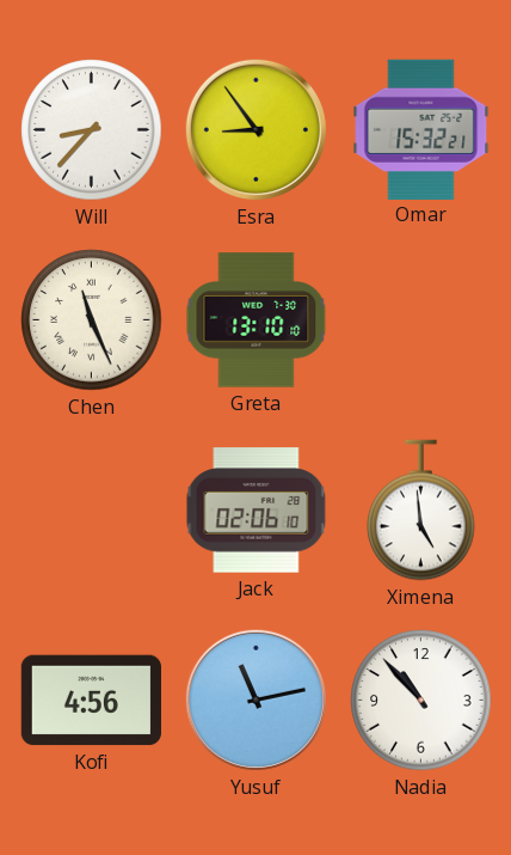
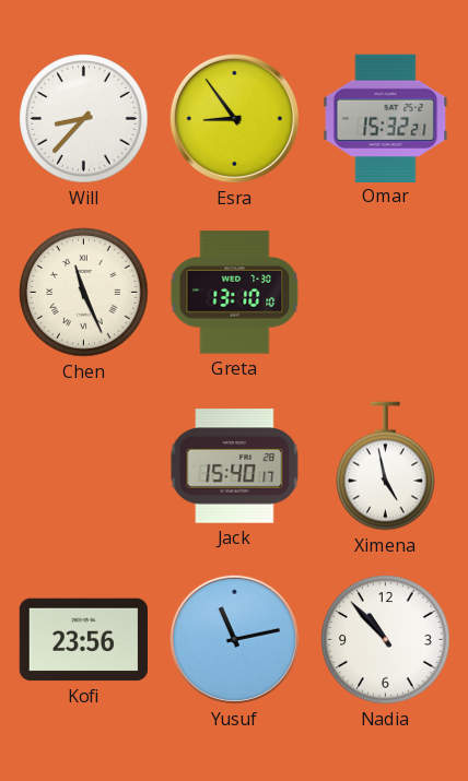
Jack: 02:06 -> 15:40
Ximena: 4:59 -> 4:58
Kofi: 4:56 -> 23:56
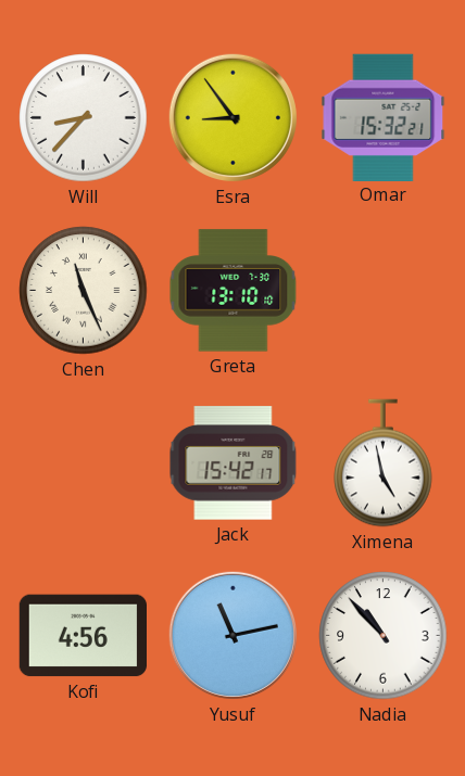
Jack: 15:40 -> 15:42
Kofi: 23:56 -> 4:56
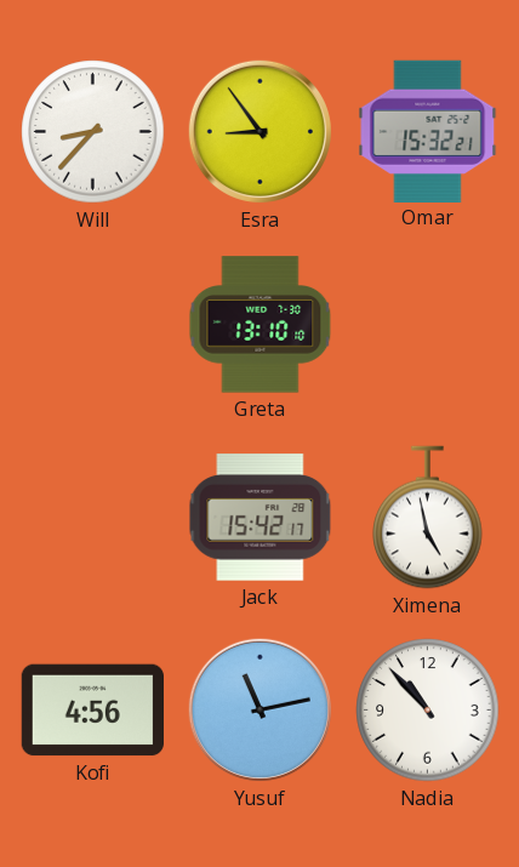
Chen: 11:26 -> none
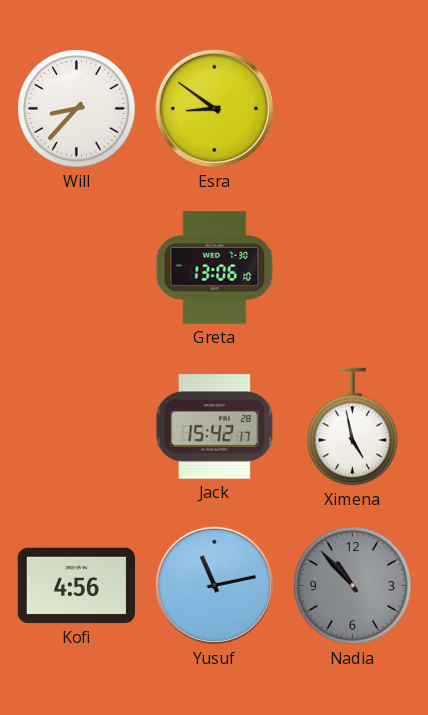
Esra: 8:54 -> 8:51
Omar: 15:32 -> none
Greta: 13:10 -> 13:06
Nadia dial: white -> grey
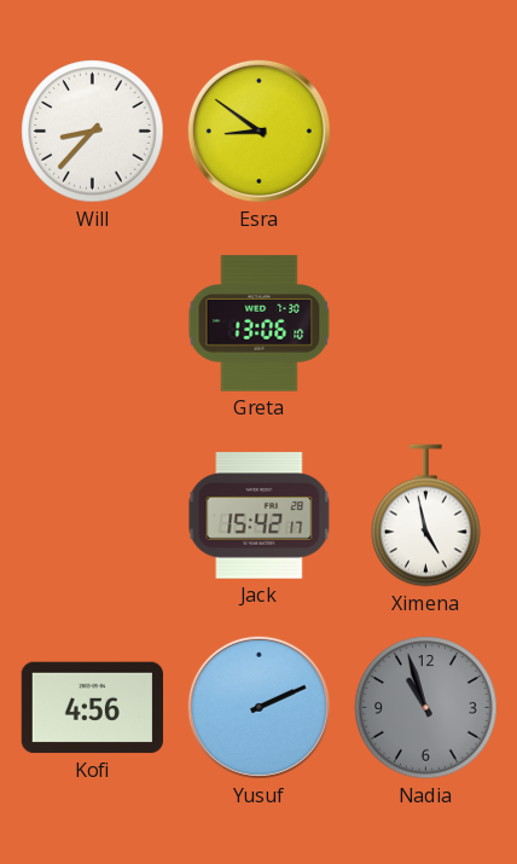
Yusuf: 11:13 -> 2:11
Nadia: 10:53 -> 10:57
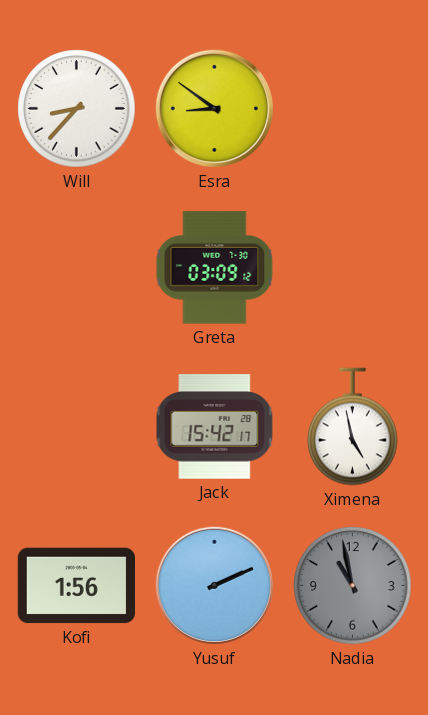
Greta: 13:06 -> 03:09
Kofi: 4:56 -> 1:56
Nadia: 10:57 -> 10:58
